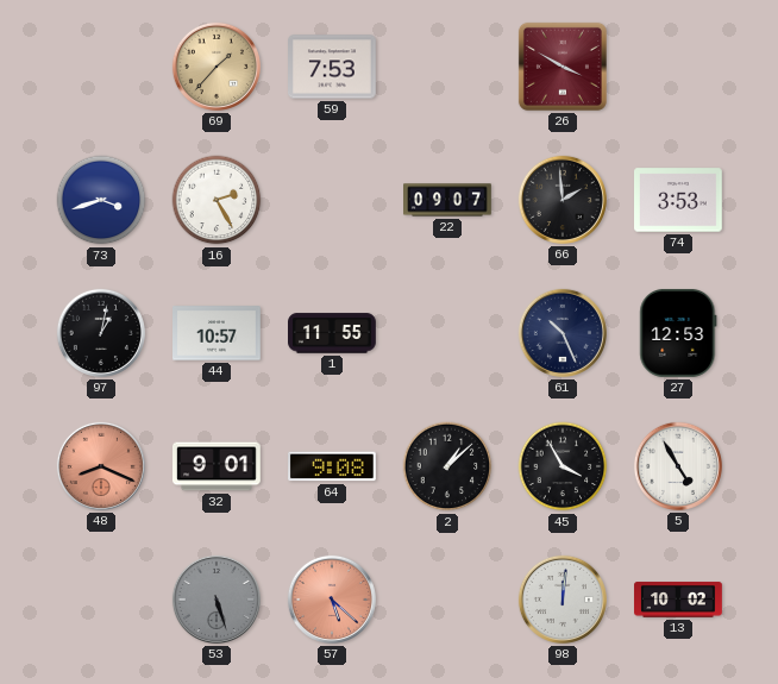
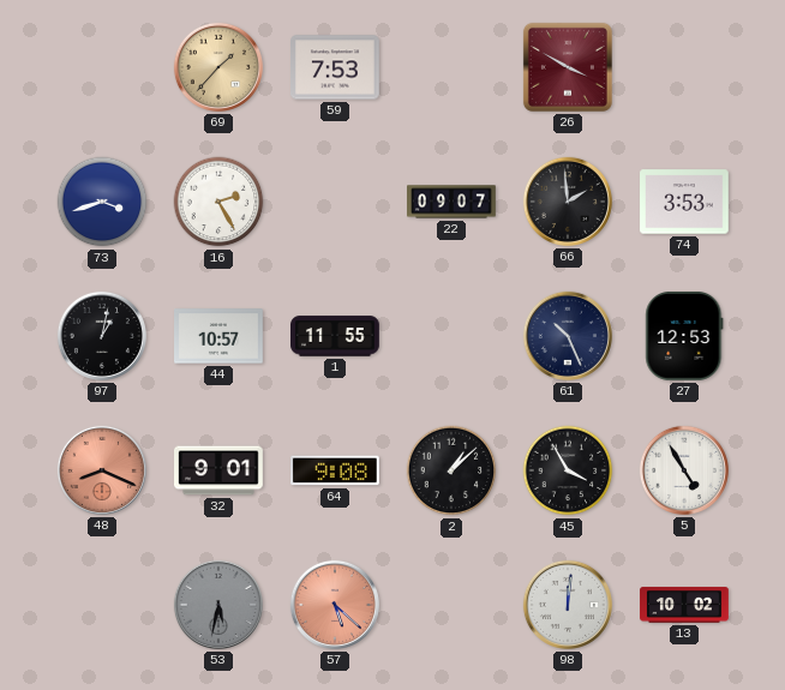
53: 5:27 -> 5:32
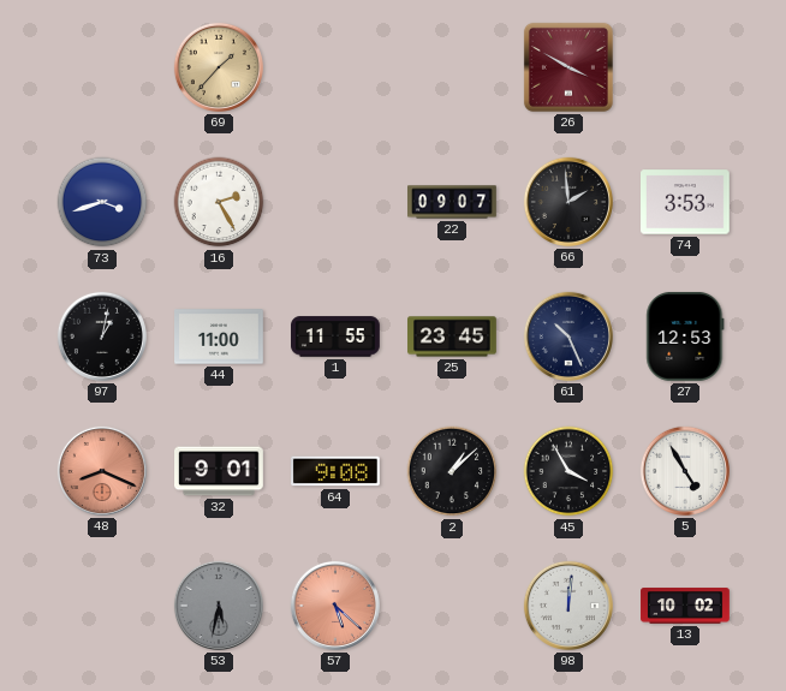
59: 7:53 -> none
44: 10:57 -> 11:00
25: none -> 23:45
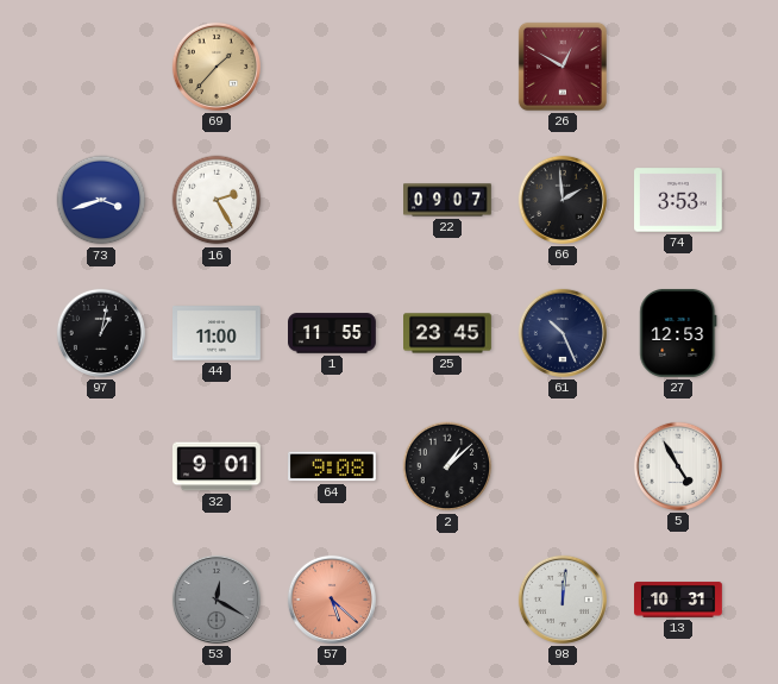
26: 3:50 -> 12:50
48: 8:19 -> none
45: 3:55 -> none
53: 5:32 -> 12:20
13: 10:02 -> 10:31
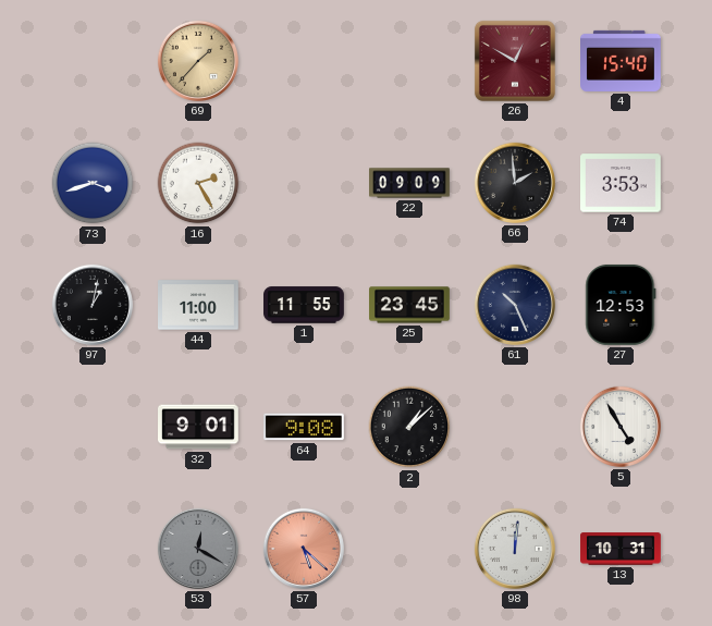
4: none -> 15:40
22: 09:07 -> 09:09
